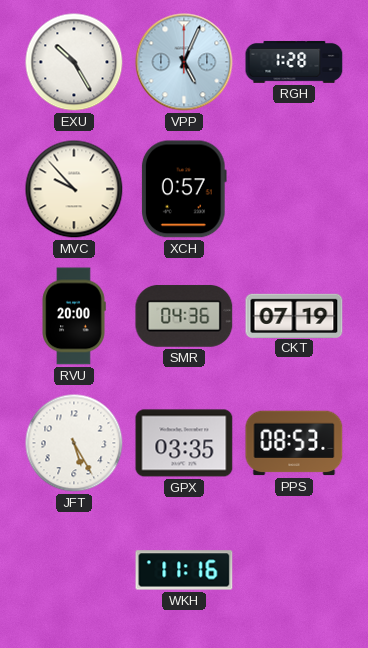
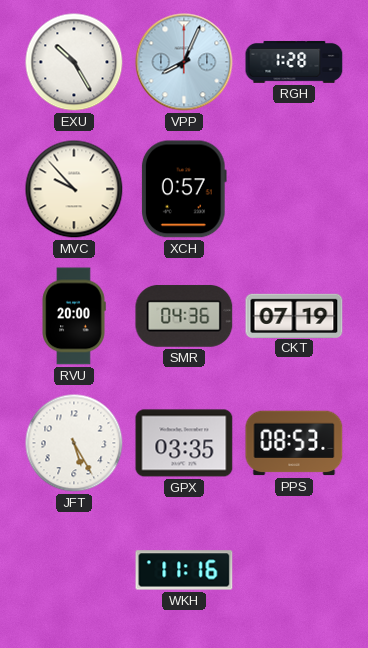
VPP: 5:04 -> 8:04
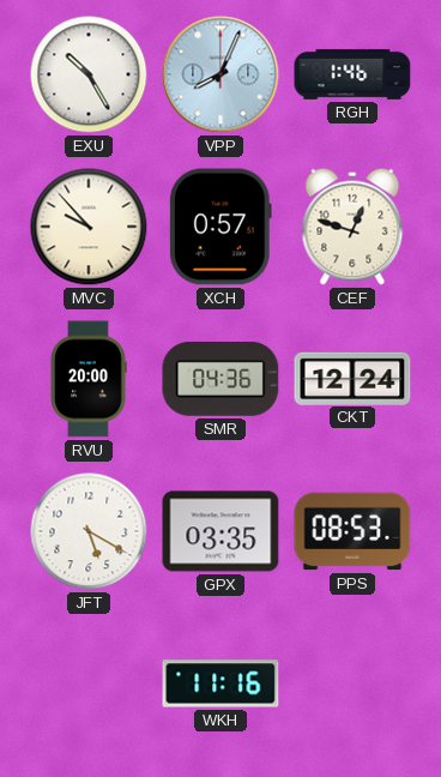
RGH: 1:28 -> 1:46
CEF: none -> 12:48
CKT: 07:19 -> 12:24
JFT: 5:25 -> 5:20
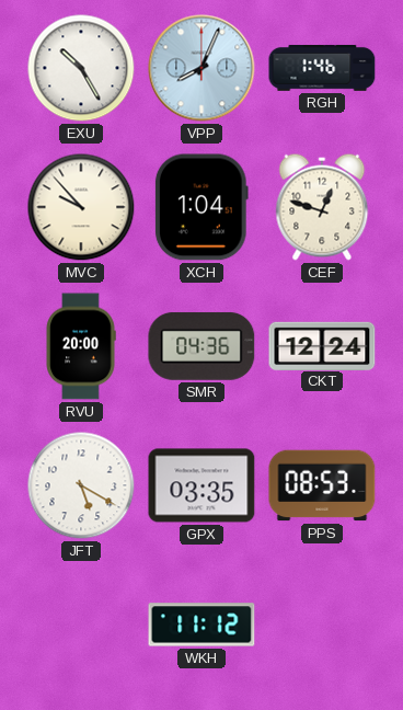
XCH: 0:57 -> 1:04
WKH: 11:16 -> 11:12
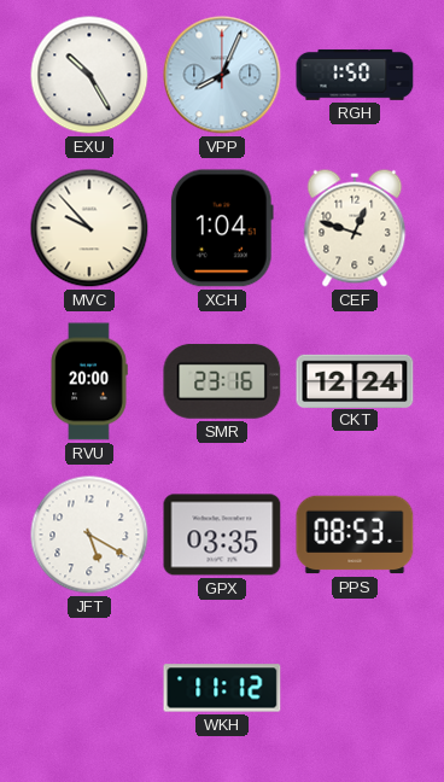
RGH: 1:46 -> 1:50
SMR: 04:36 -> 23:16
